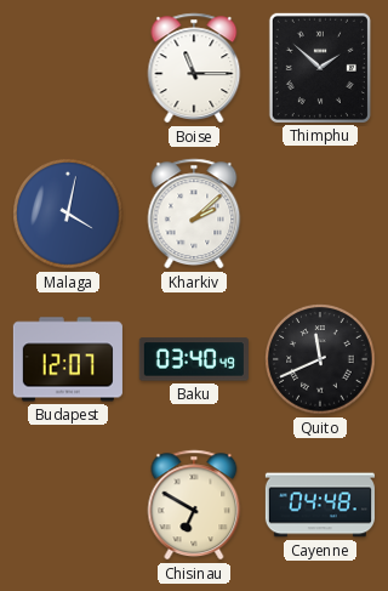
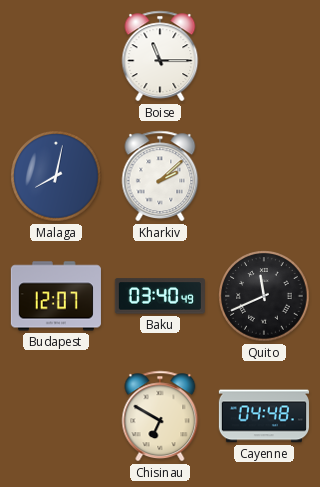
Thimphu: 1:52 -> none
Malaga: 4:02 -> 8:02
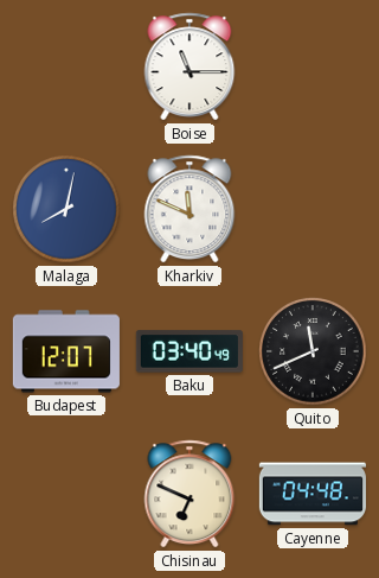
Kharkiv: 2:08 -> 11:49
Chisinau: 6:50 -> 6:49
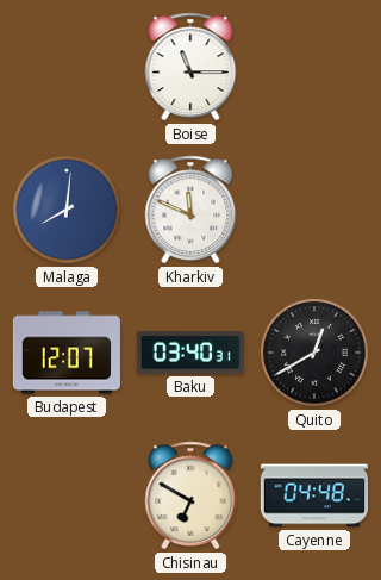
Malaga: 8:02 -> 8:01
Baku: 03:40:49 -> 03:40:31
Quito: 11:41 -> 12:40
Chisinau: 6:49 -> 6:50
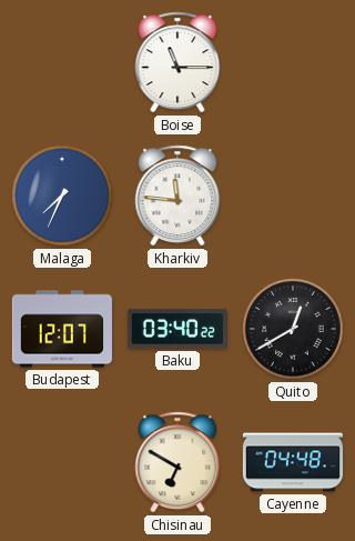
Malaga: 8:01 -> 7:34
Kharkiv: 11:49 -> 11:46
Baku: 03:40:31 -> 03:40:22
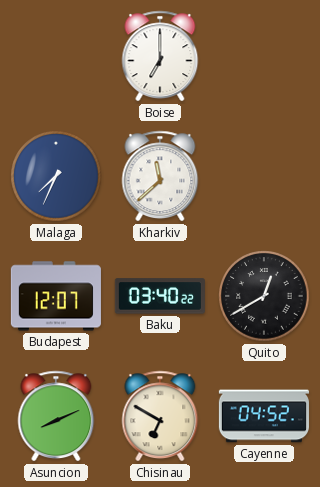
Boise: 11:15 -> 7:00
Kharkiv: 11:46 -> 11:38
Asuncion: none -> 8:11
Cayenne: 04:48 -> 04:52
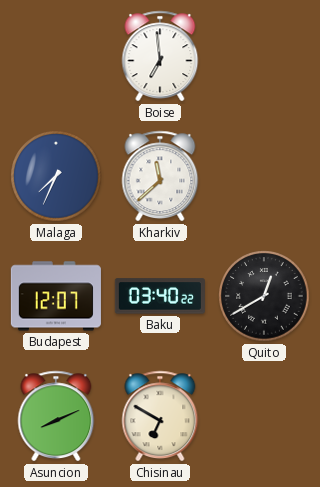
Boise: 7:00 -> 6:59
Cayenne: 04:52 -> none
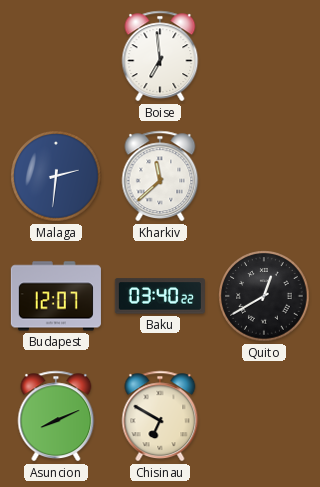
Malaga: 7:34 -> 2:31
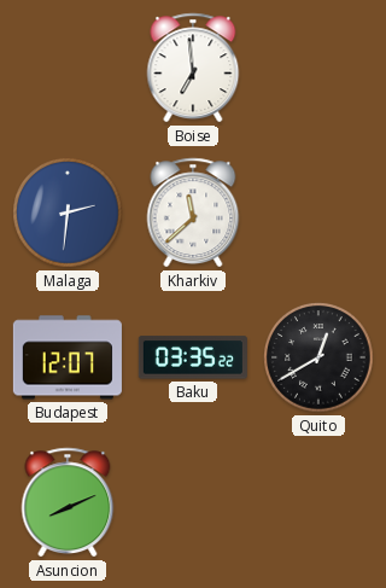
Baku: 03:40 -> 03:35
Chisinau: 6:50 -> none
